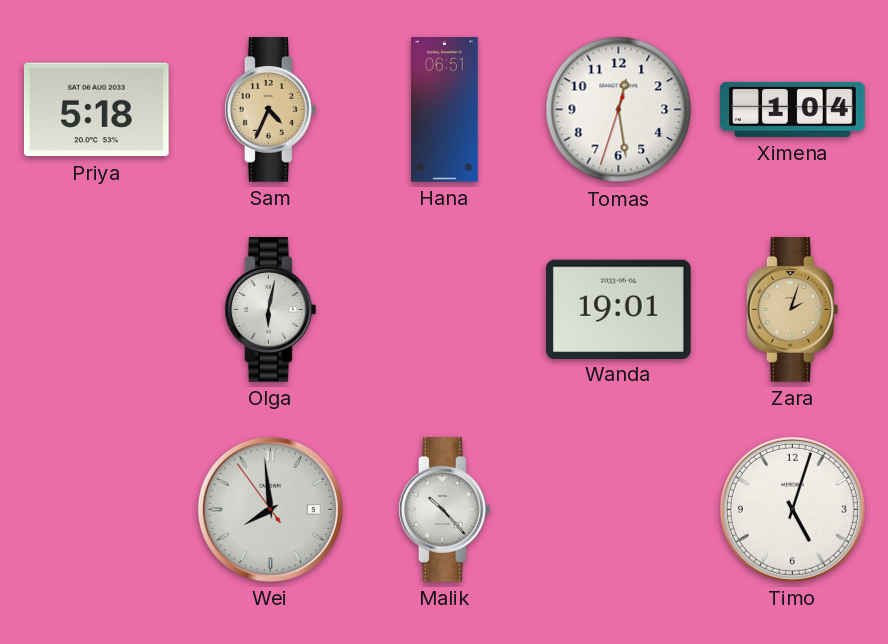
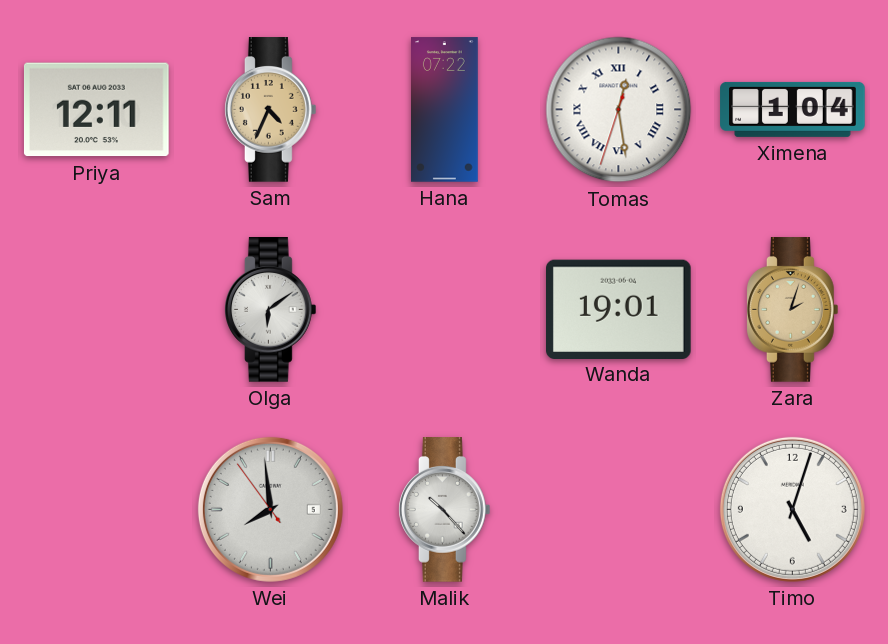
Priya: 5:18 -> 12:11
Hana: 06:51 -> 07:22
Tomas numerals: Arabic -> Roman
Olga: 6:02 -> 6:09
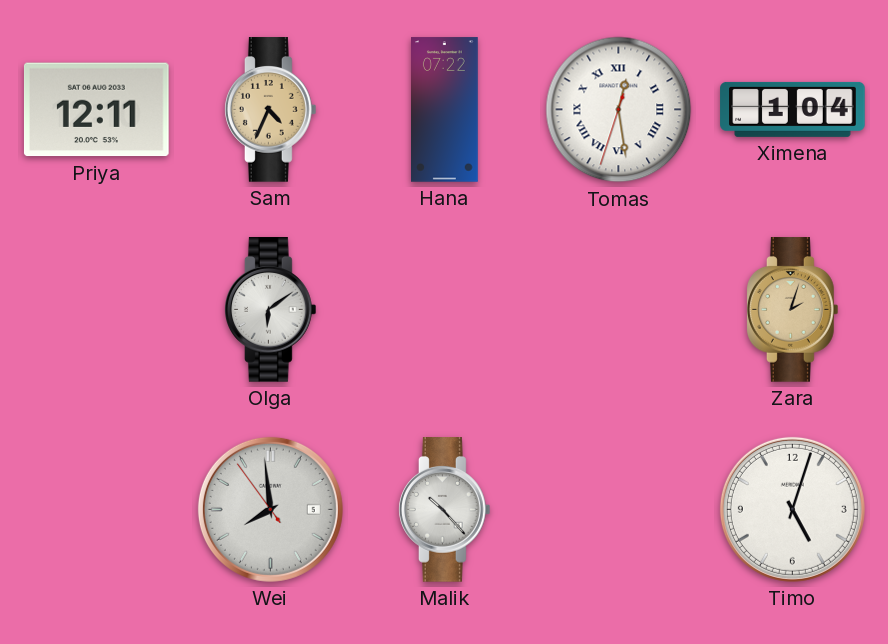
Wanda: 19:01 -> none
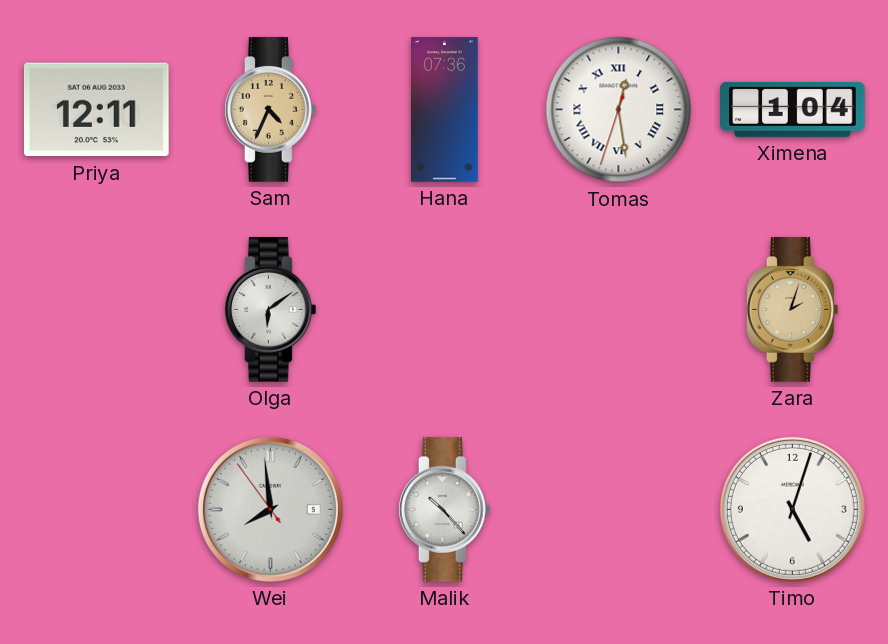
Hana: 07:22 -> 07:36
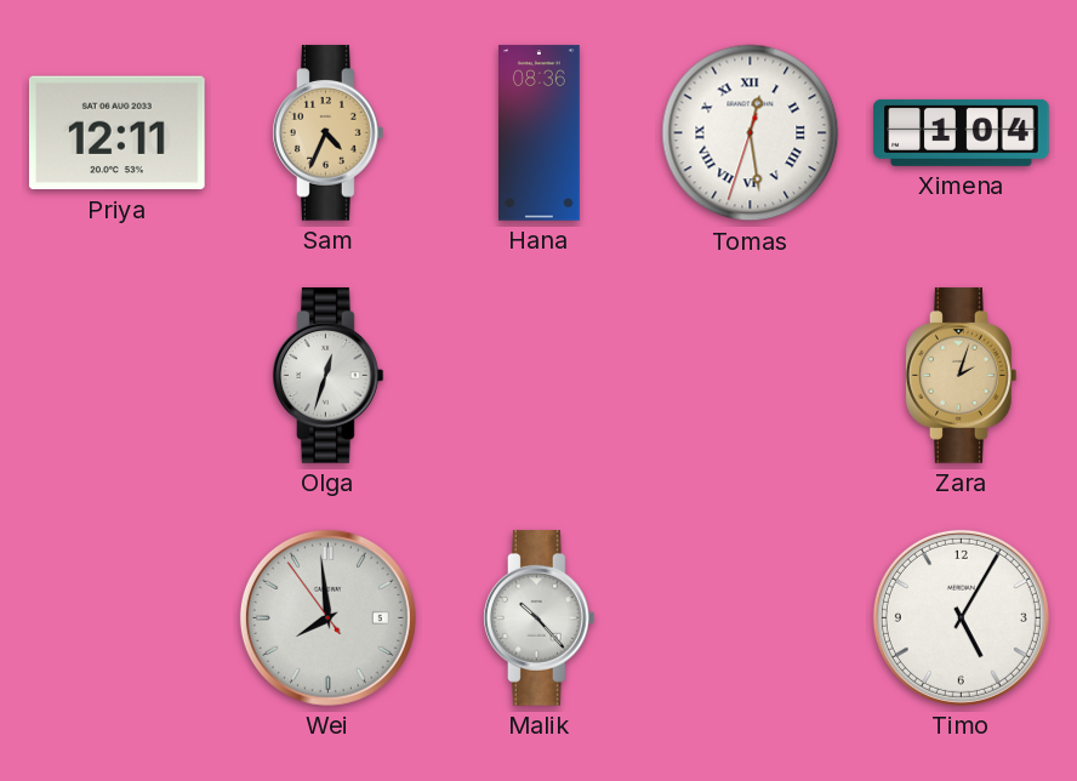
Hana: 07:36 -> 08:36
Olga: 6:09 -> 12:33
Timo: 5:03 -> 5:05
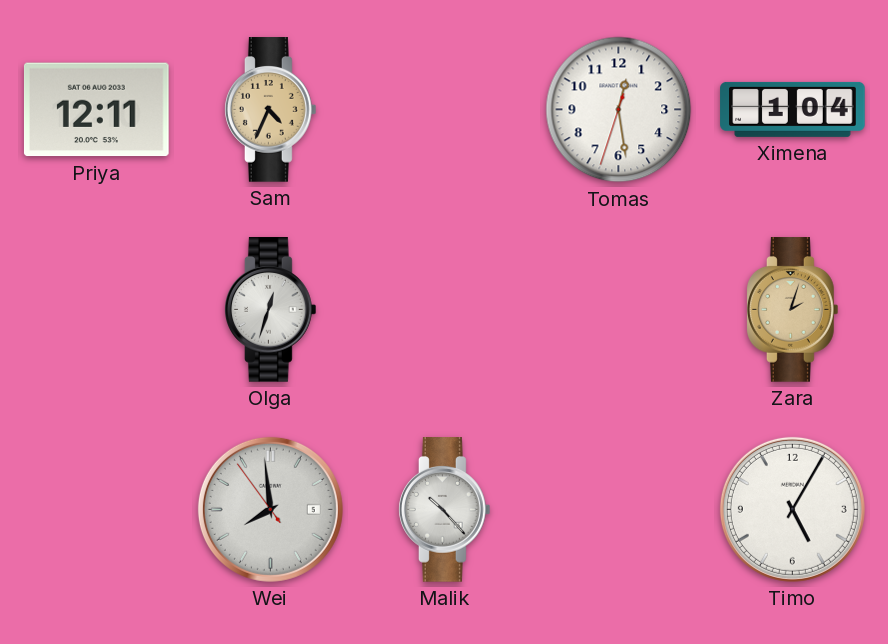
Hana: 08:36 -> none
Tomas numerals: Roman -> Arabic
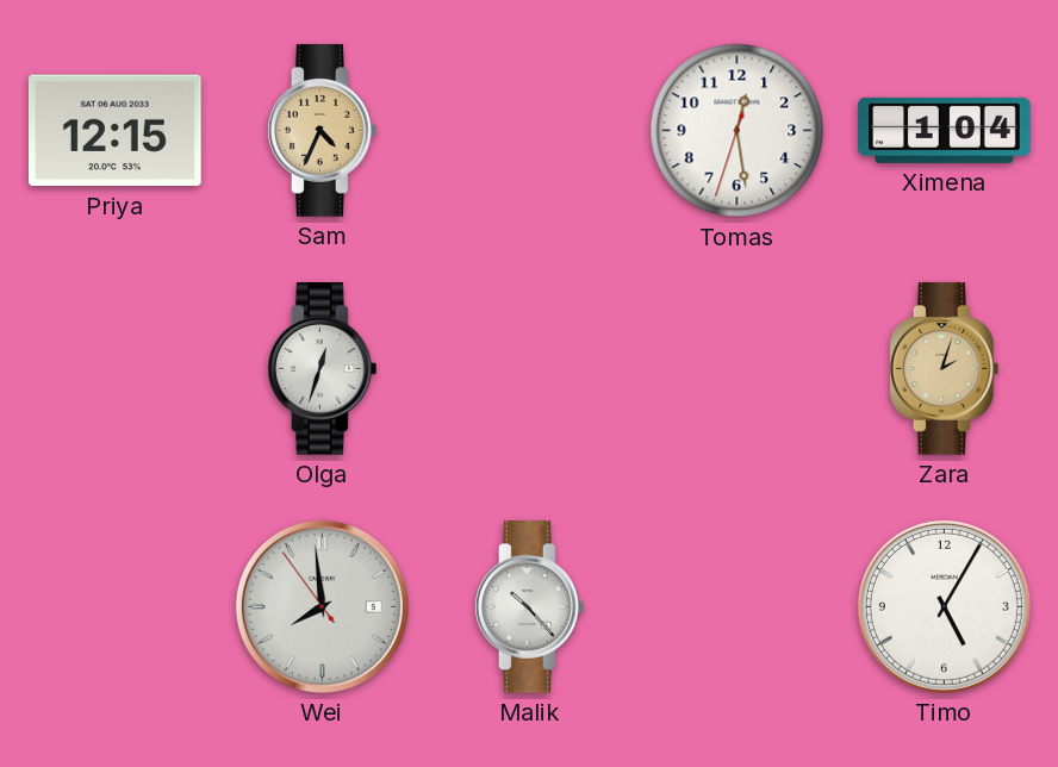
Priya: 12:11 -> 12:15
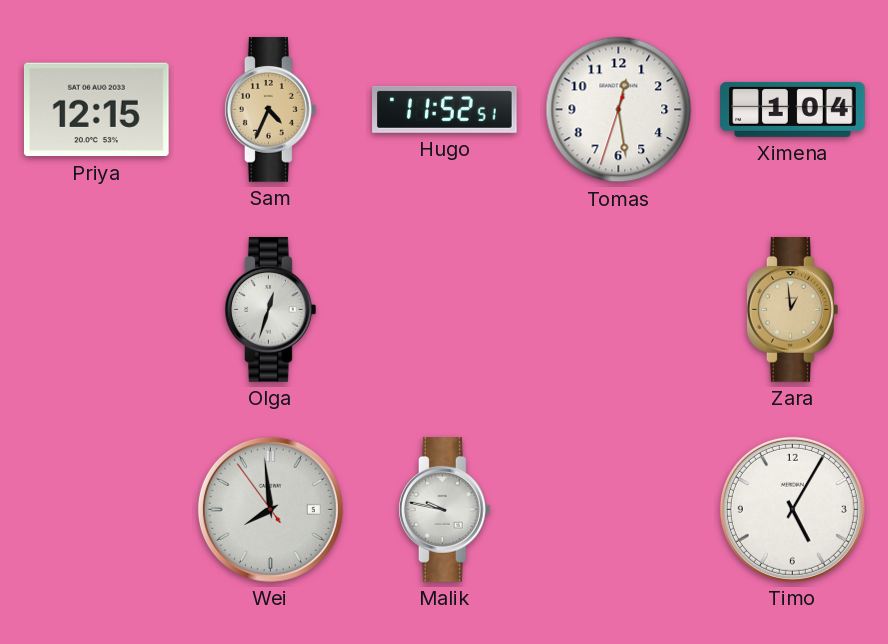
Hugo: none -> 11:52
Zara: 2:03 -> 12:59
Malik: 10:23 -> 9:47
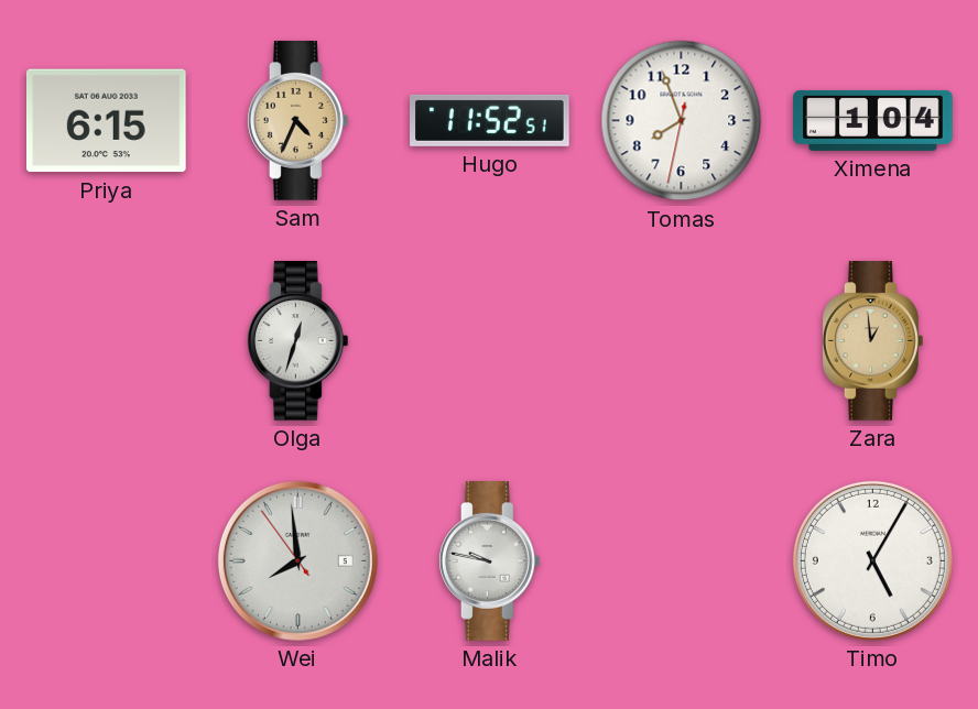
Priya: 12:15 -> 6:15
Tomas: 12:28 -> 7:56
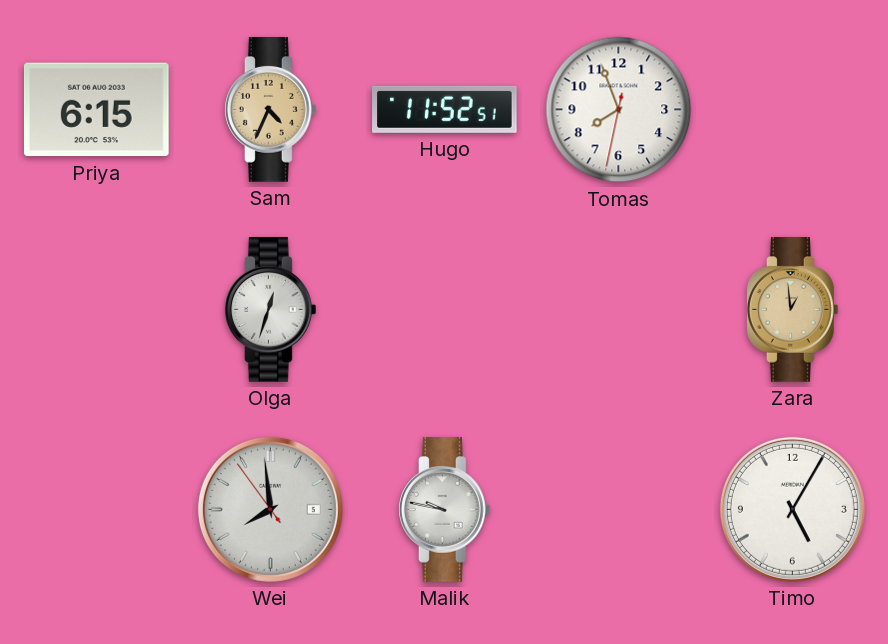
Ximena: 1:04 -> none
